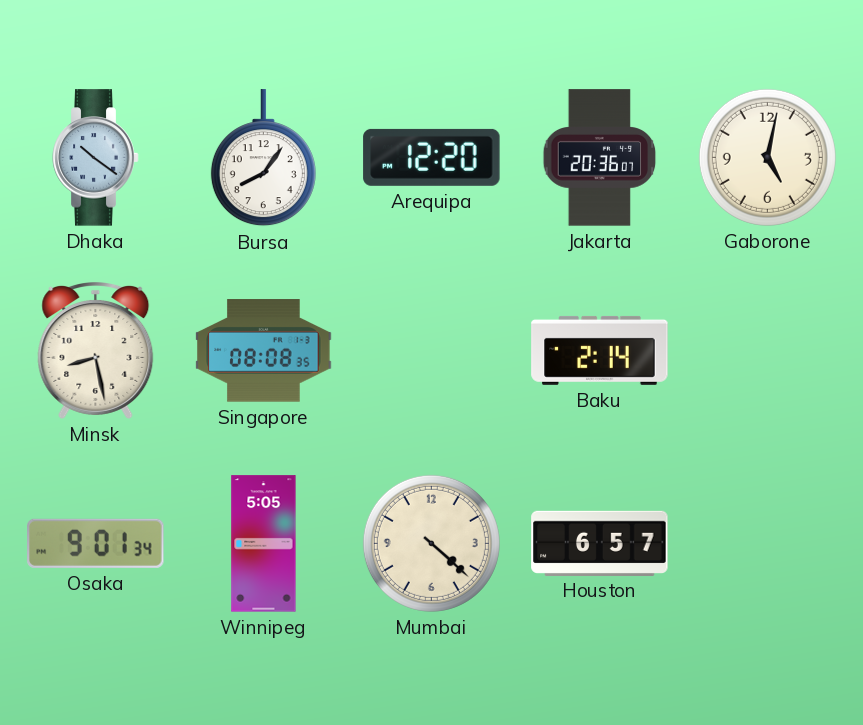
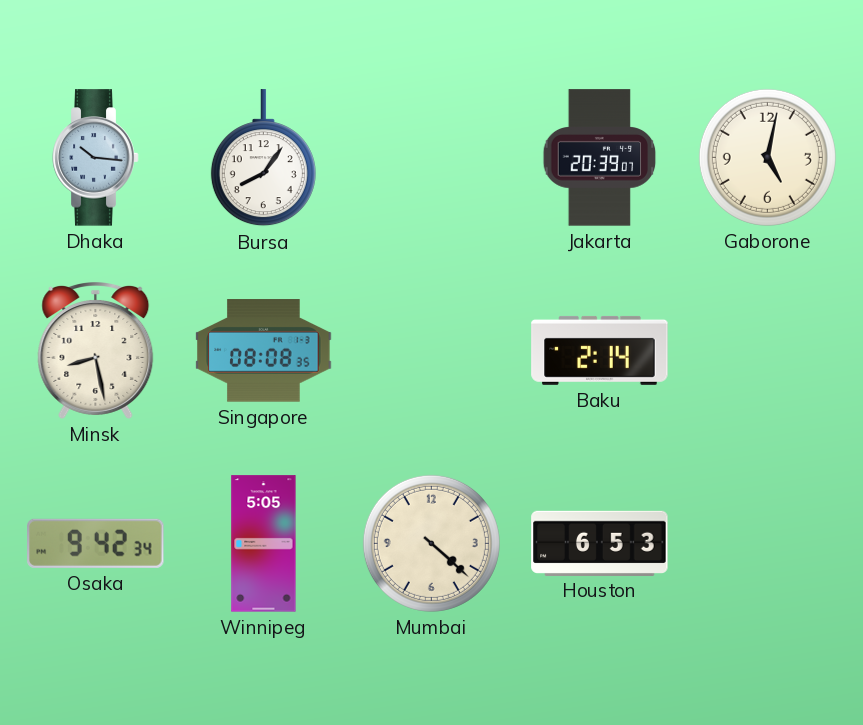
Dhaka: 10:21 -> 10:16
Arequipa: 12:20 -> none
Jakarta: 20:36 -> 20:39
Osaka: 9:01 -> 9:42
Houston: 6:57 -> 6:53
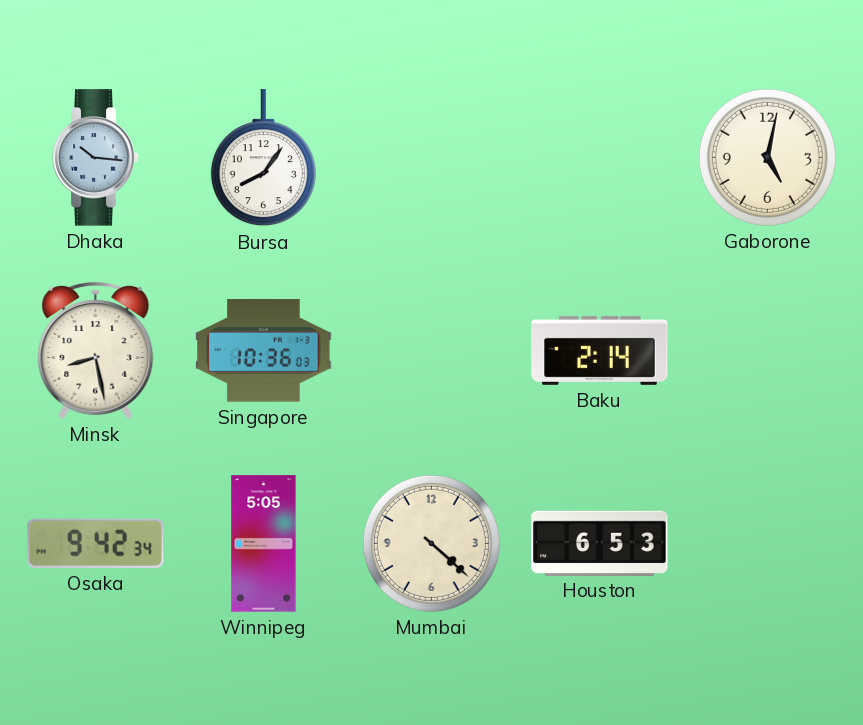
Jakarta: 20:39 -> none
Singapore: 08:08 -> 10:36
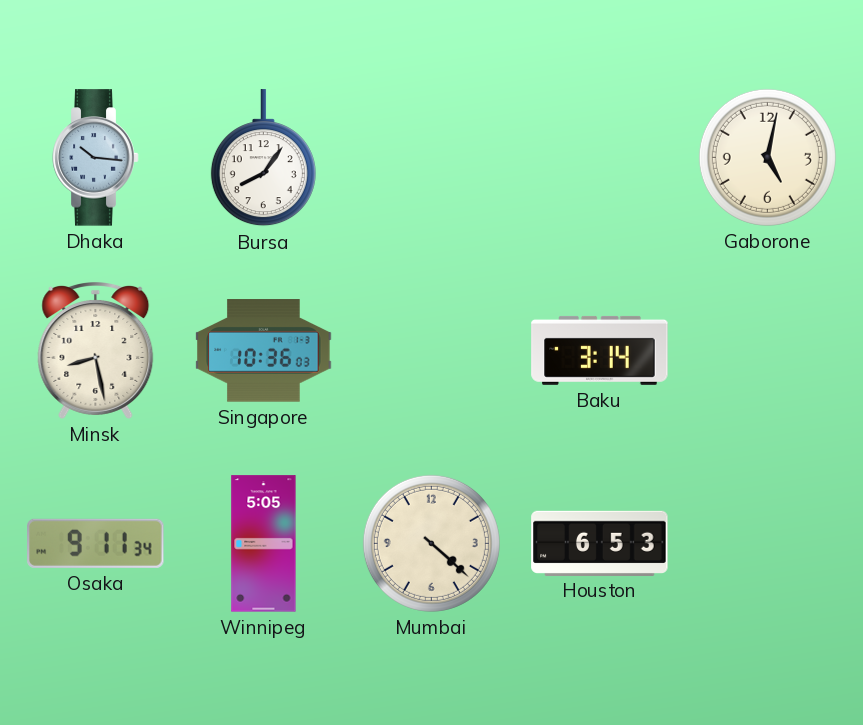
Baku: 2:14 -> 3:14
Osaka: 9:42 -> 9:11
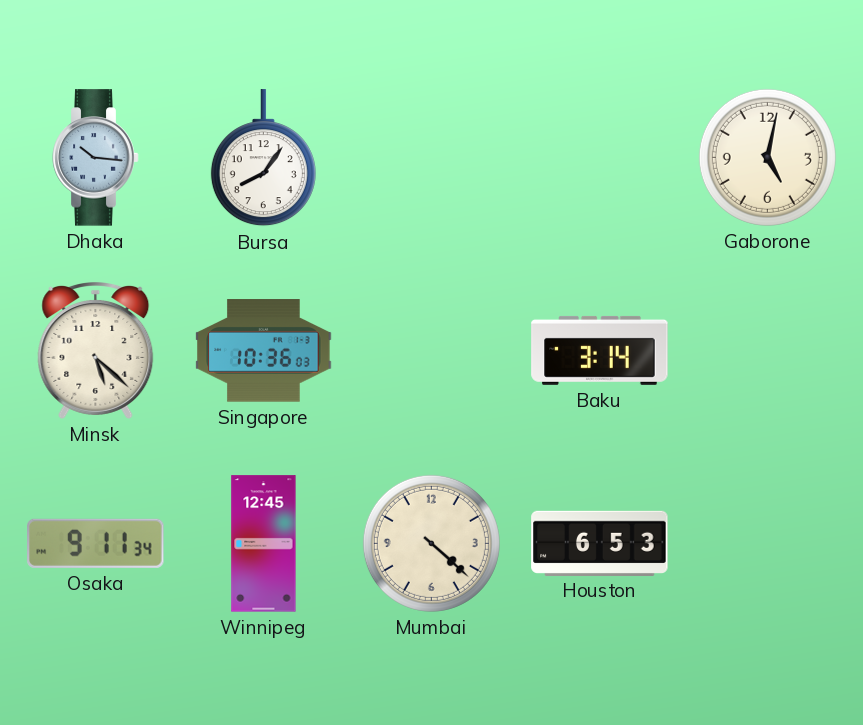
Minsk: 8:28 -> 5:22
Winnipeg: 5:05 -> 12:45
